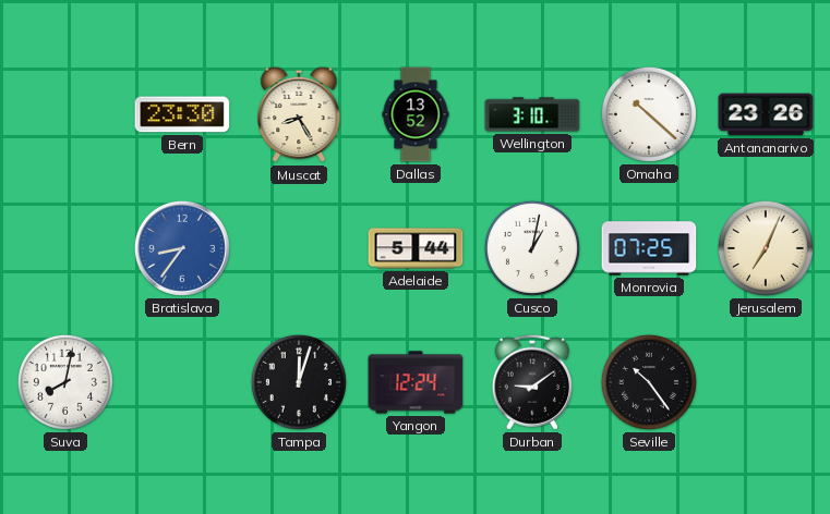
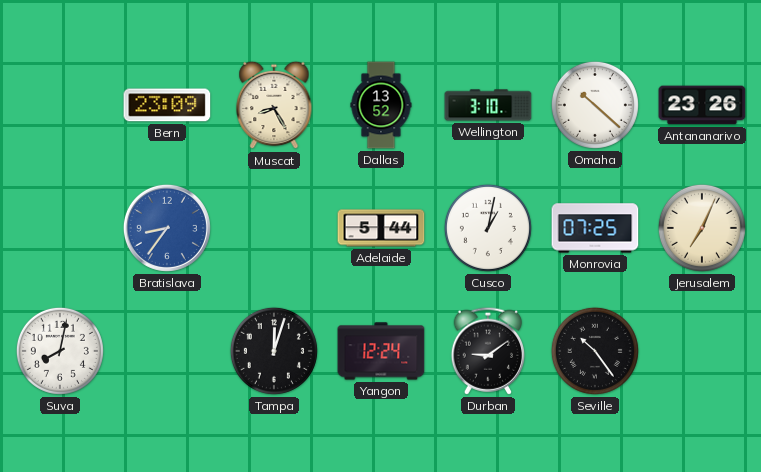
Bern: 23:30 -> 23:09
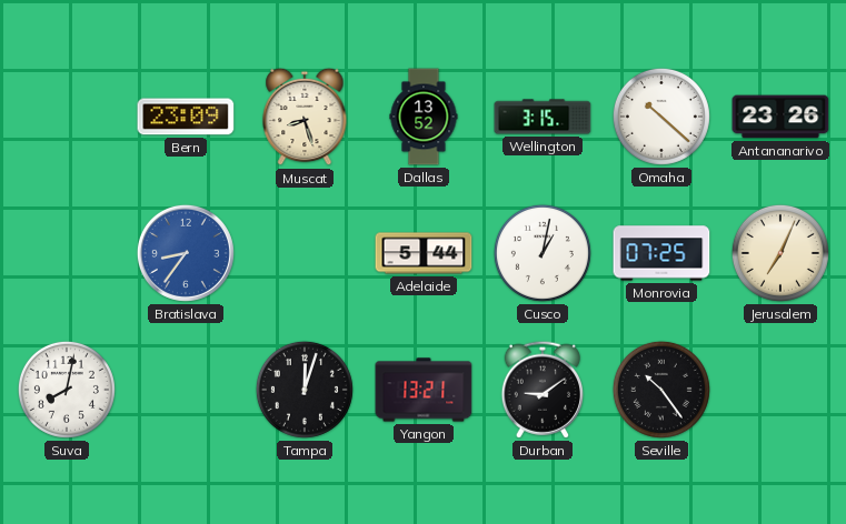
Muscat: 8:25 -> 8:27
Wellington: 3:10 -> 3:15
Yangon: 12:24 -> 13:21
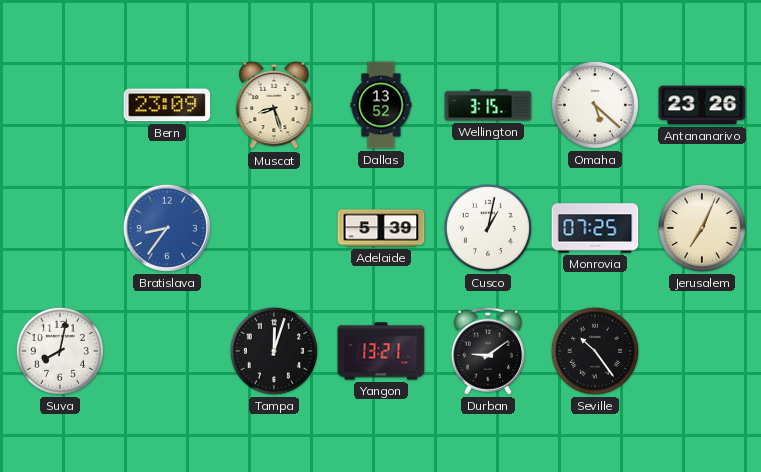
Omaha: 10:22 -> 5:22
Adelaide: 5:44 -> 5:39
